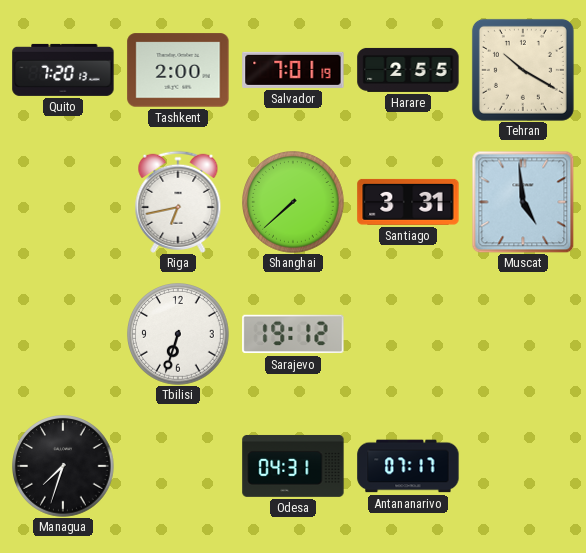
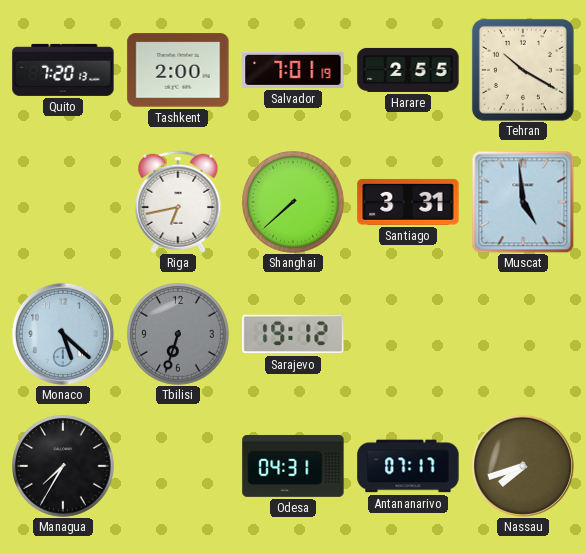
Monaco: none -> 5:22
Tbilisi dial: white -> grey
Managua: 7:33 -> 7:35
Nassau: none -> 7:42
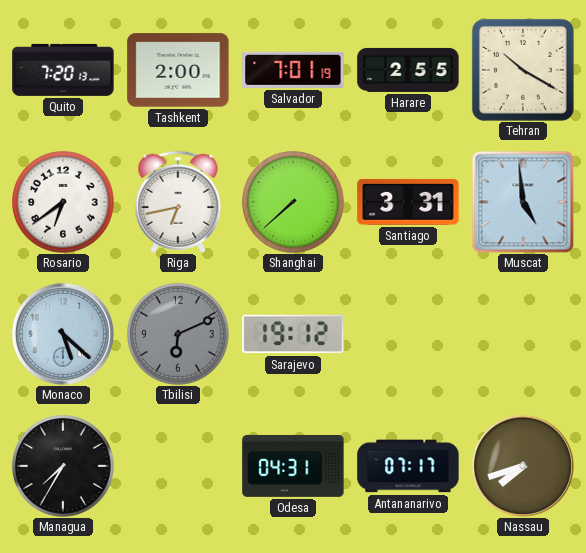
Rosario: none -> 6:39
Tbilisi: 6:33 -> 6:11
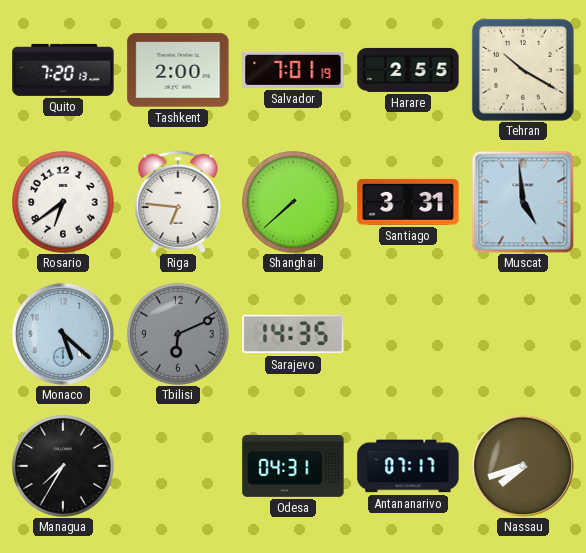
Riga: 6:43 -> 6:46
Sarajevo: 19:12 -> 14:35
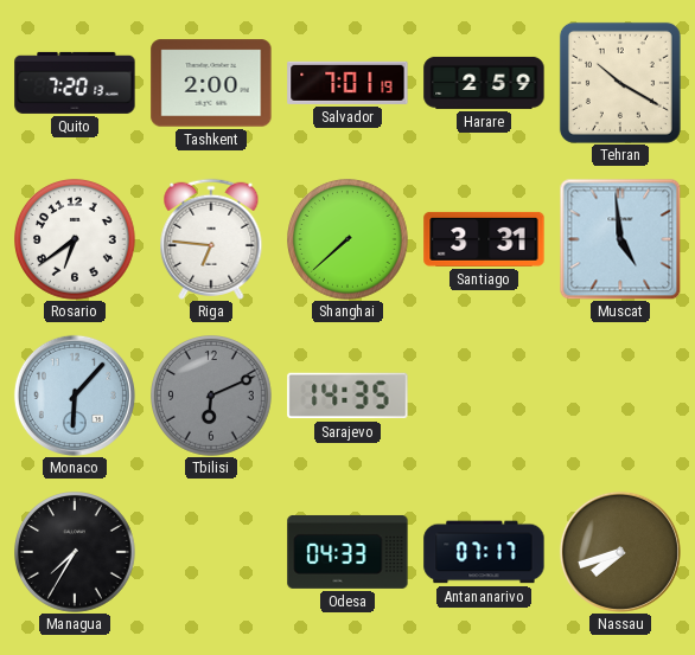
Harare: 2:55 -> 2:59
Monaco: 5:22 -> 6:07
Odesa: 04:31 -> 04:33
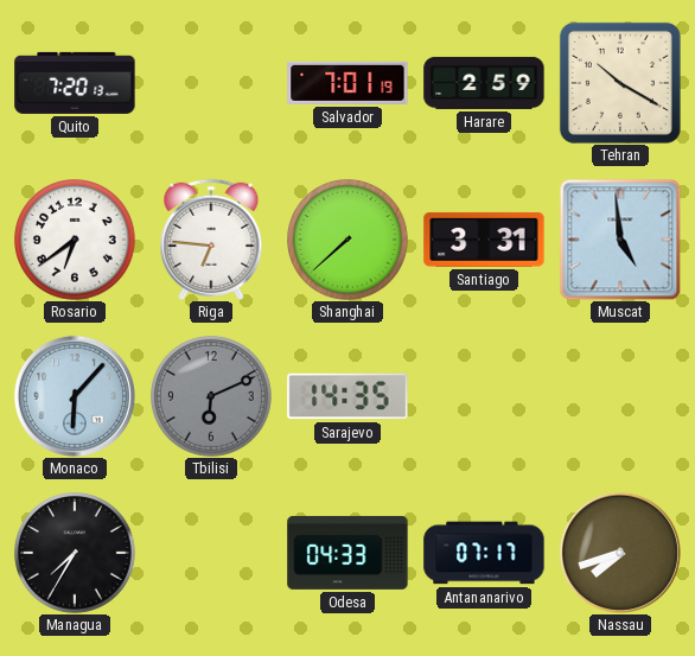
Tashkent: 2:00 -> none
